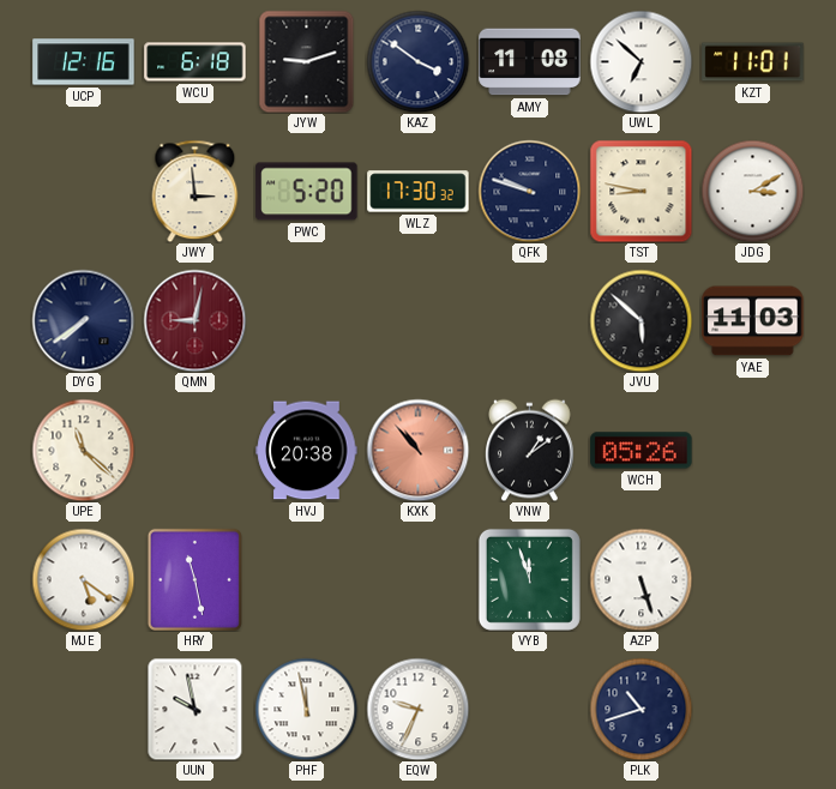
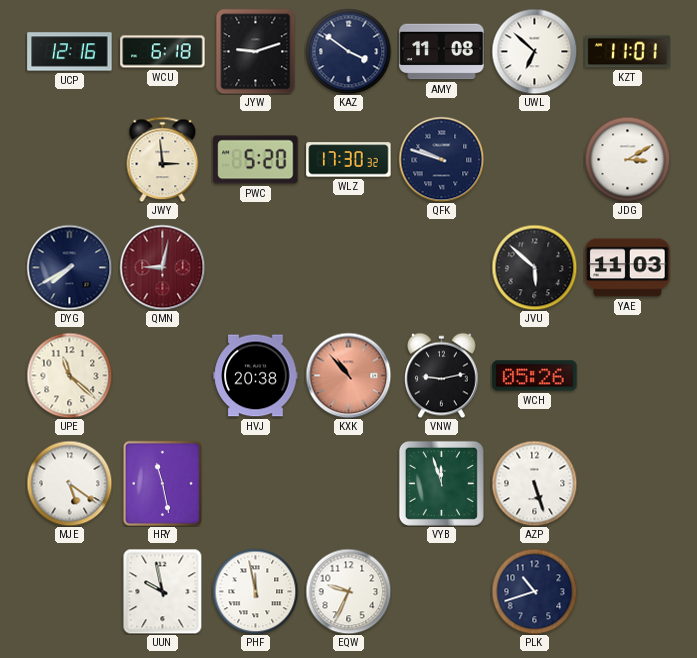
TST: 8:47 -> none
DYG: 7:39 -> 7:40
VNW: 1:09 -> 9:13
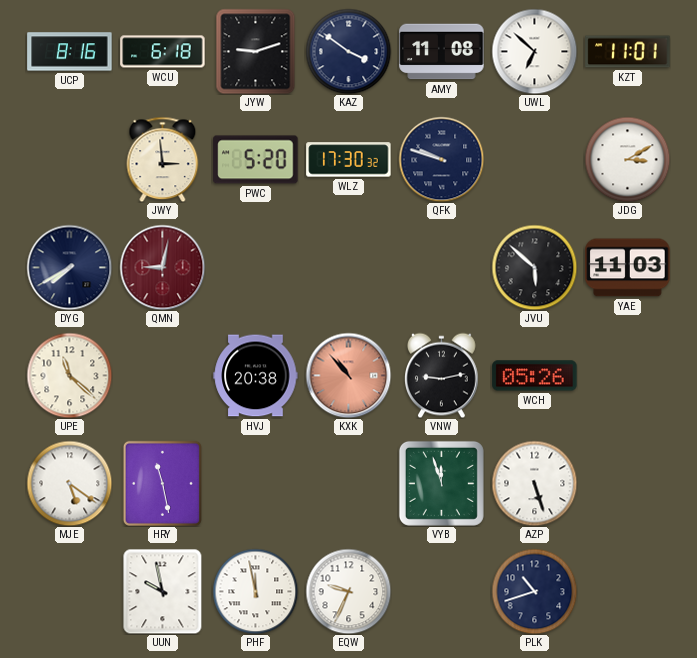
UCP: 12:16 -> 8:16
